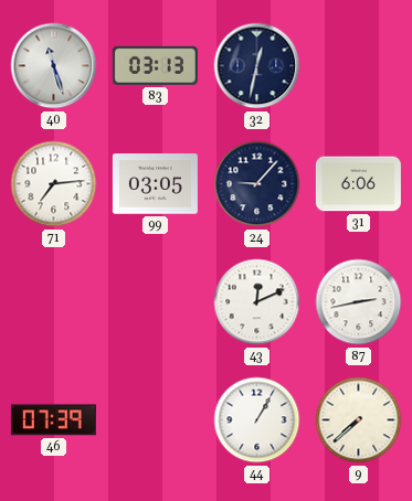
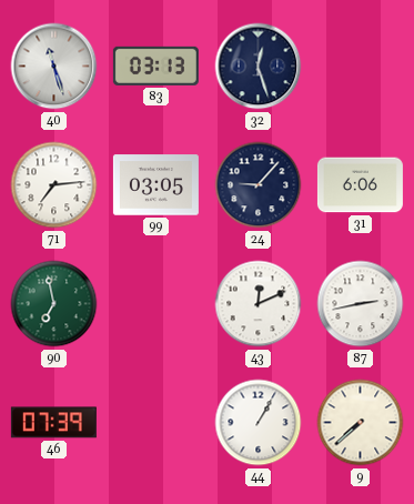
32: 12:32 -> 12:27
90: none -> 6:58
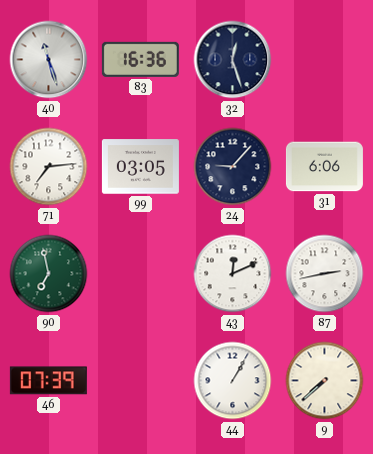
83: 03:13 -> 16:36
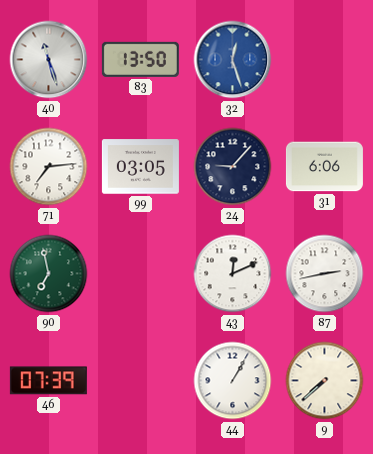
83: 16:36 -> 13:50
32 dial: navy -> blue
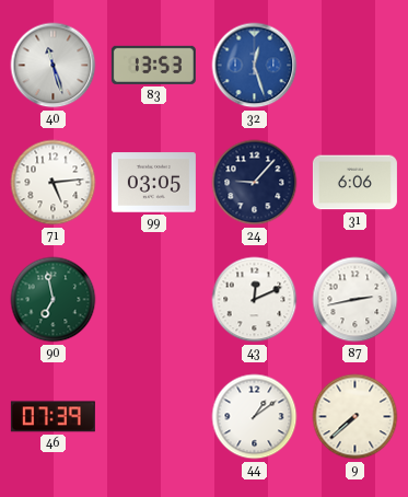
83: 13:50 -> 13:53
71: 7:14 -> 5:14
44: 1:05 -> 1:09
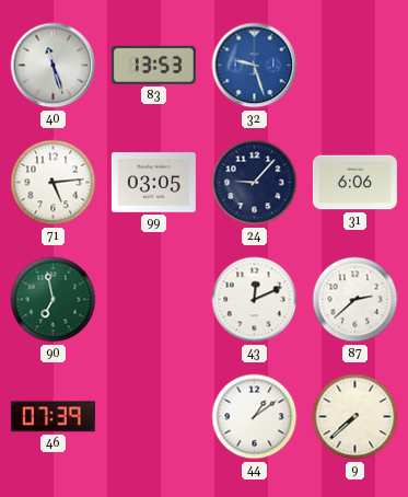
32: 12:27 -> 9:27
87: 2:43 -> 2:38
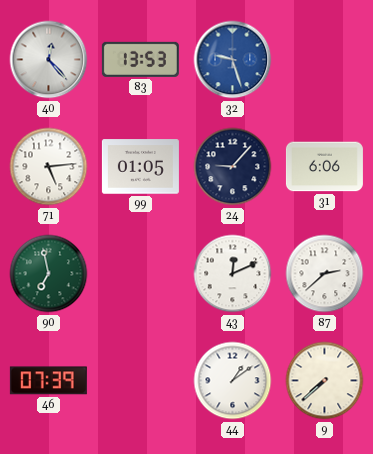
40: 11:27 -> 12:23
99: 03:05 -> 01:05
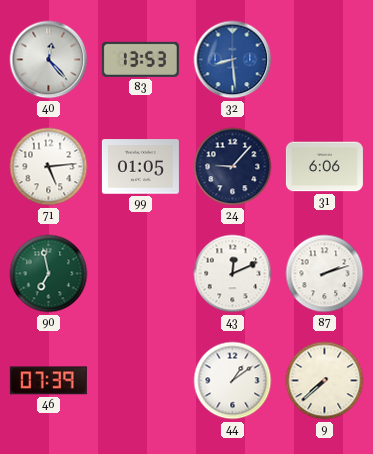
32: 9:27 -> 8:29
87: 2:38 -> 2:12
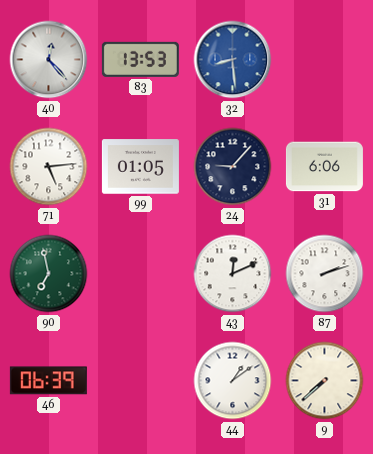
46: 07:39 -> 06:39
